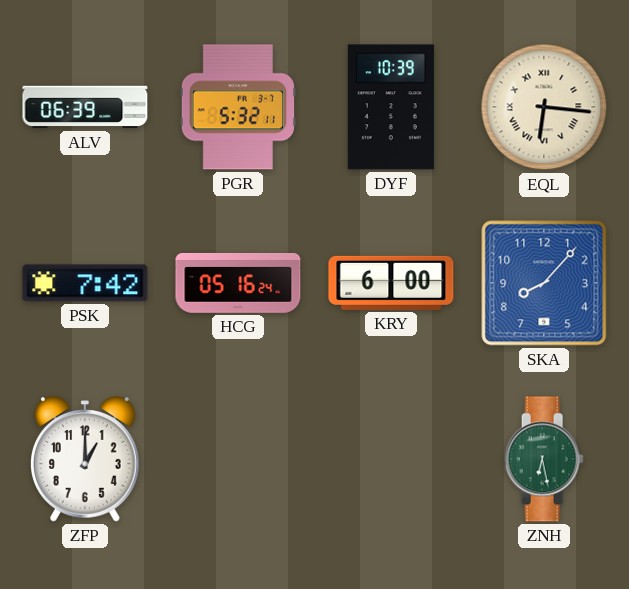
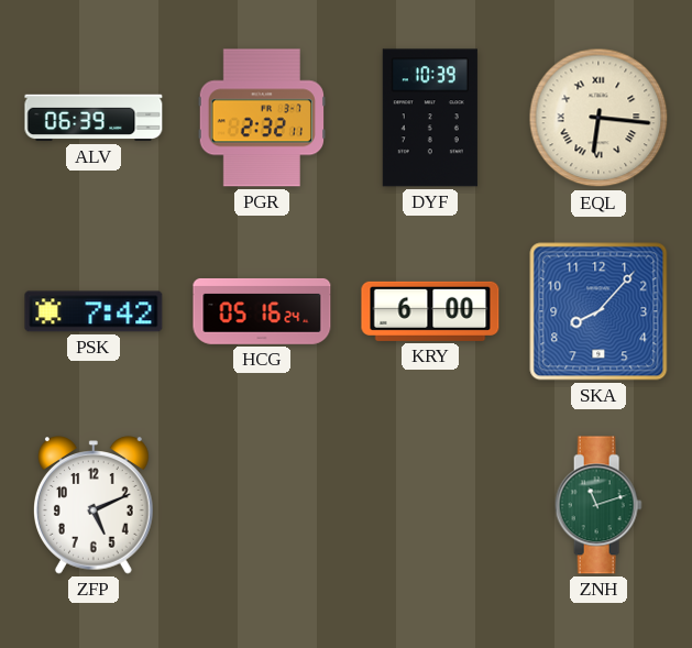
PGR: 5:32 -> 2:32
ZFP: 1:00 -> 5:11
ZNH: 6:28 -> 11:12
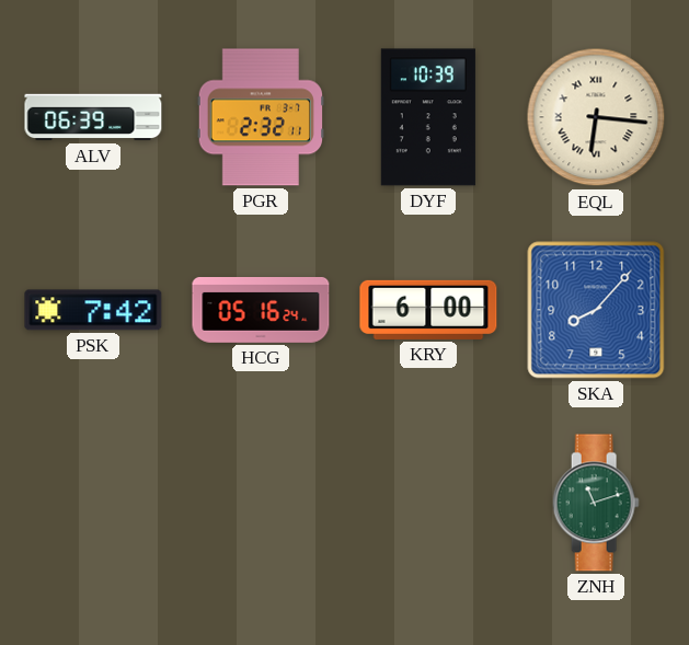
ZFP: 5:11 -> none
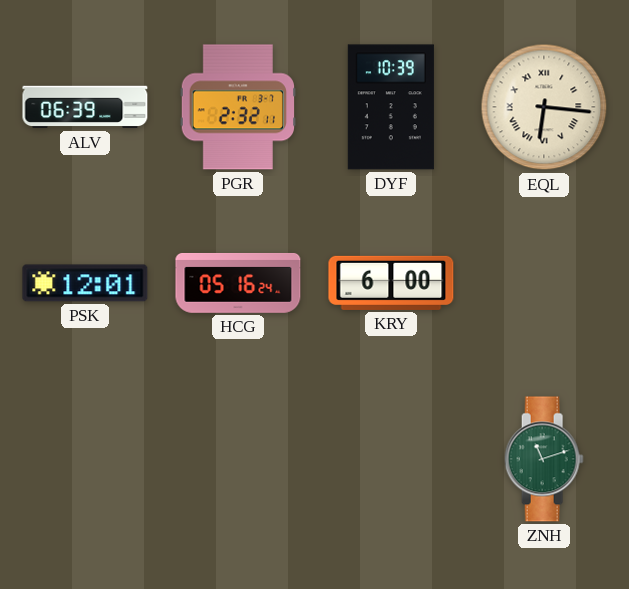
PSK: 7:42 -> 12:01
SKA: 8:07 -> none
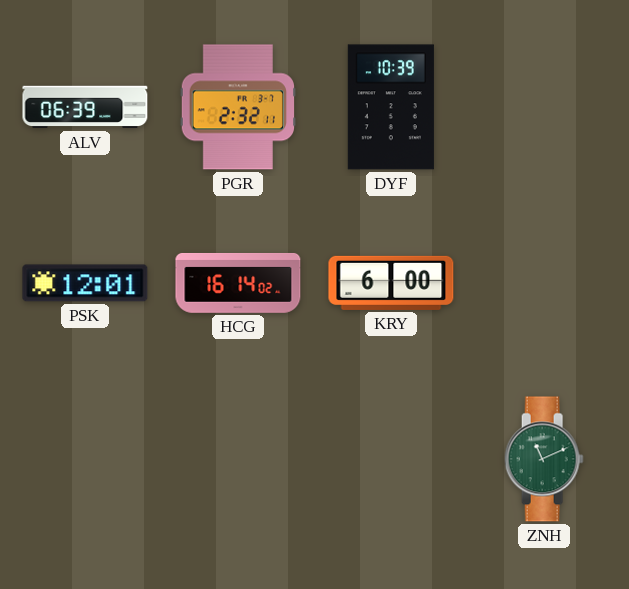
EQL: 6:16 -> none
HCG: 05:16 -> 16:14
ZNH: 11:12 -> 11:11
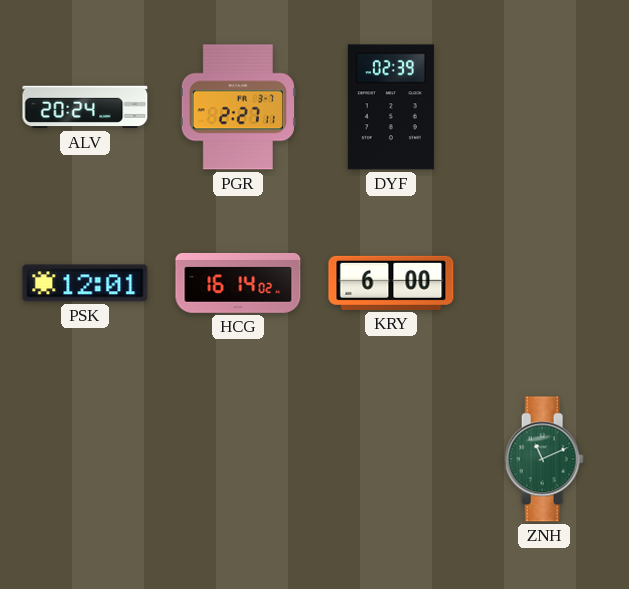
ALV: 06:39 -> 20:24
PGR: 2:32 -> 2:27
DYF: 10:39 -> 02:39
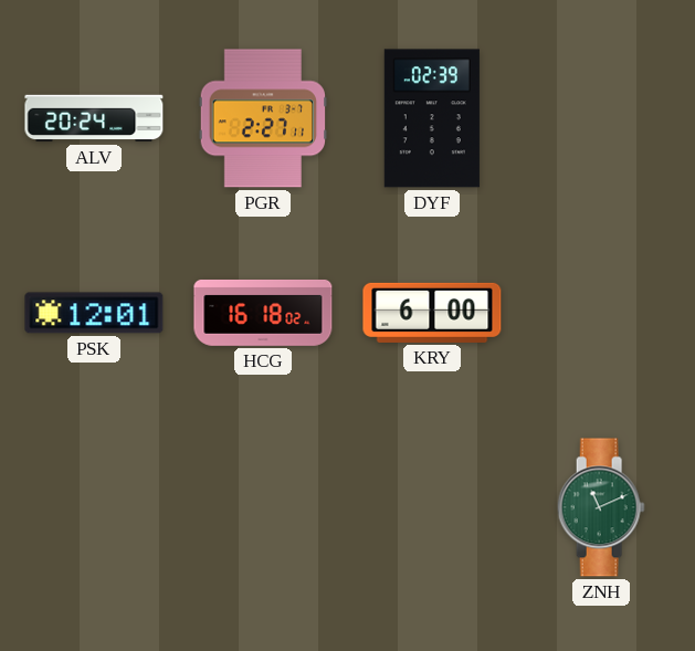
HCG: 16:14 -> 16:18
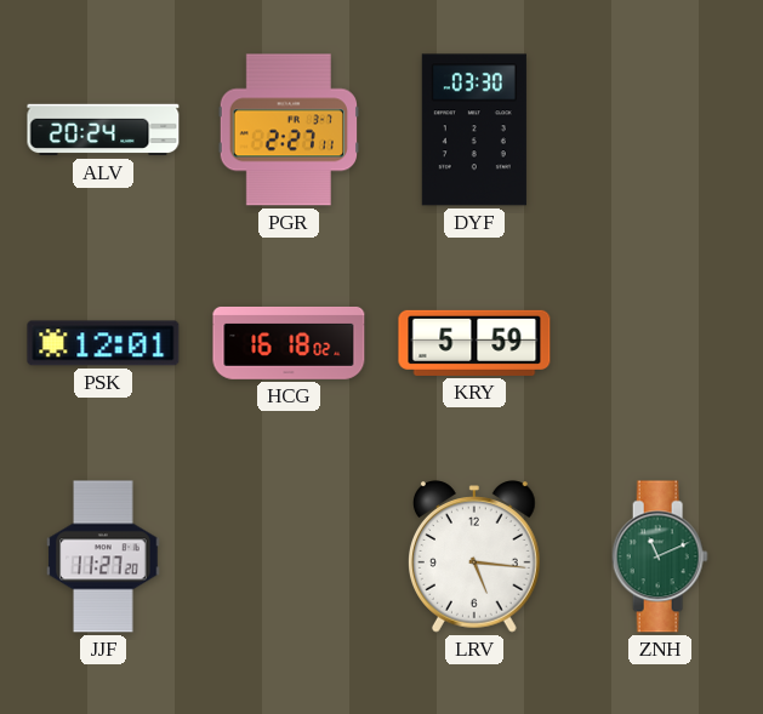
DYF: 02:39 -> 03:30
KRY: 6:00 -> 5:59
JJF: none -> 11:27
LRV: none -> 5:16
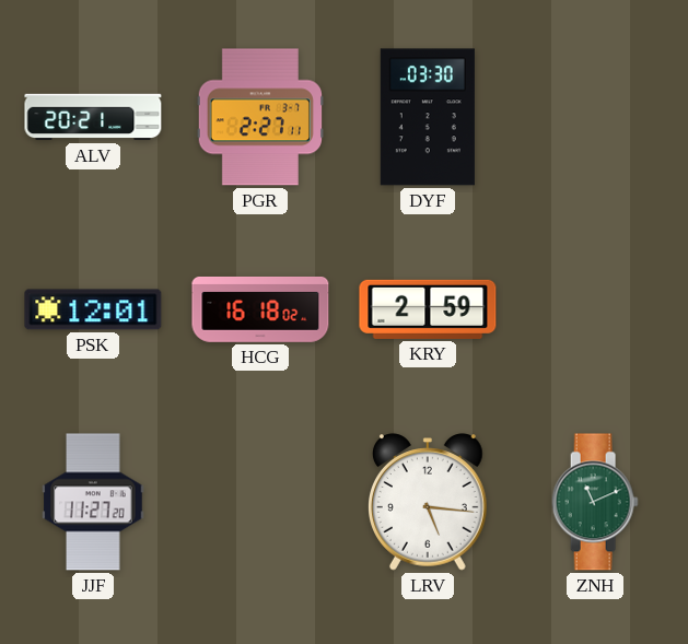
ALV: 20:24 -> 20:21
KRY: 5:59 -> 2:59
